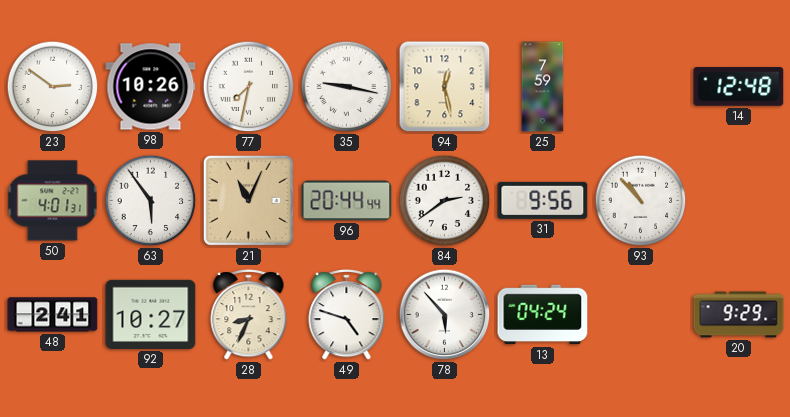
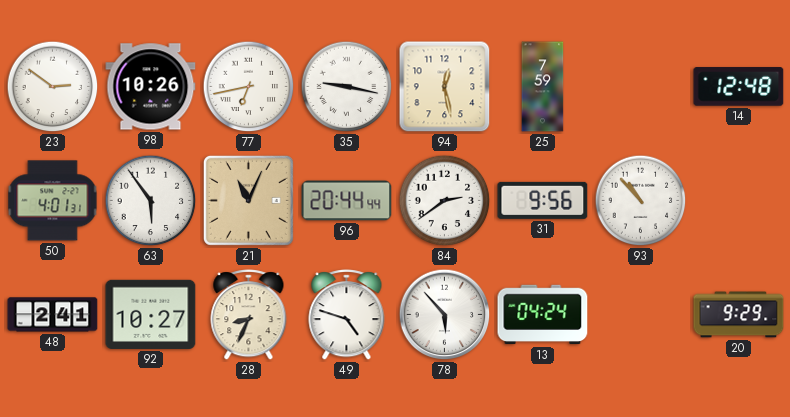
77: 7:32 -> 6:43
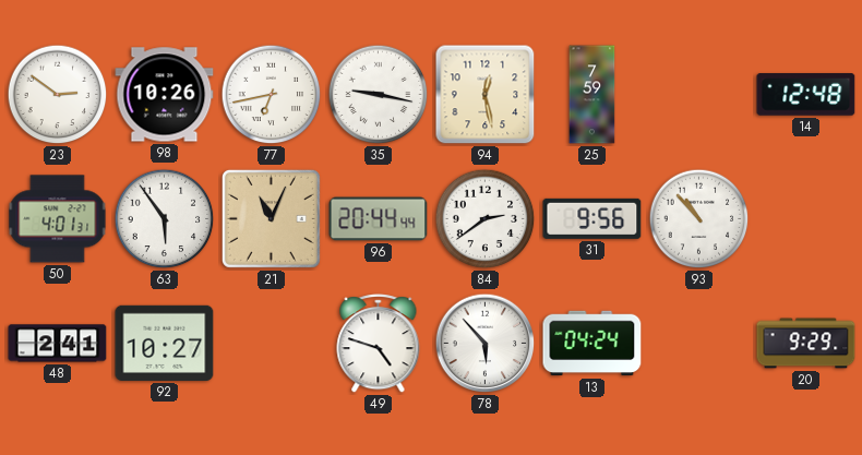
28: 8:34 -> none
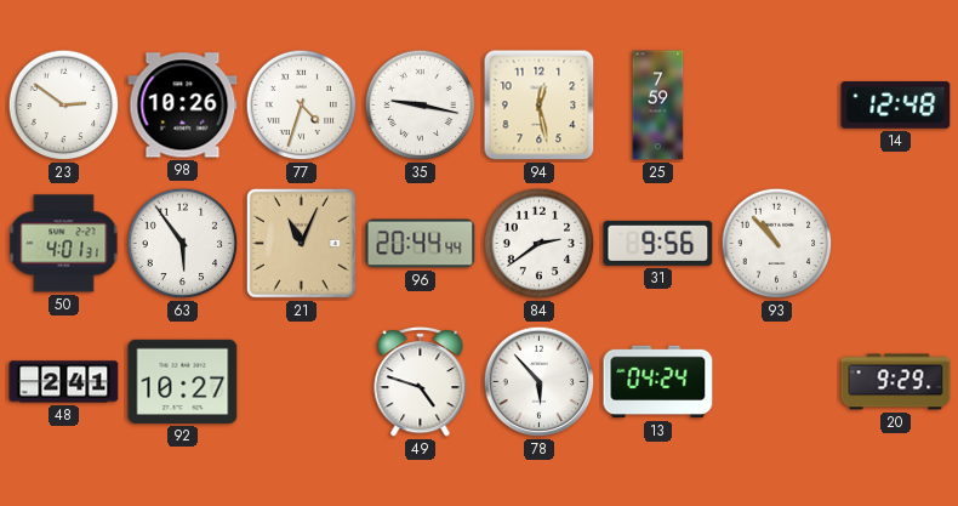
77: 6:43 -> 4:33
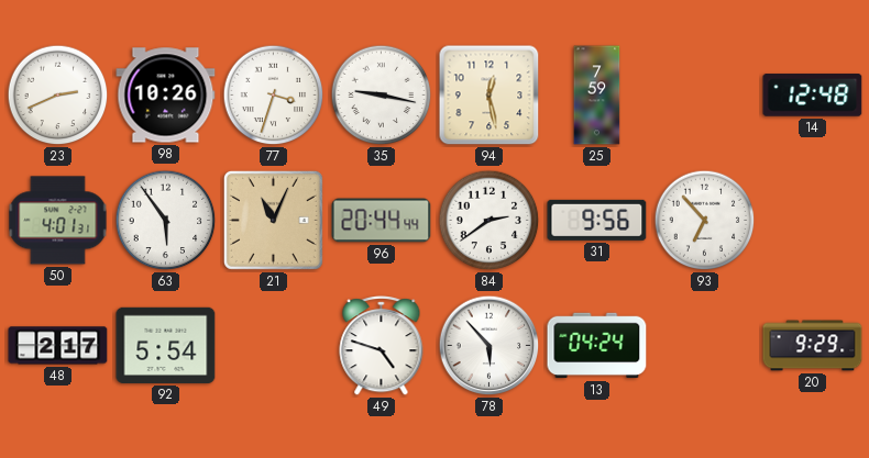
23: 2:51 -> 2:41
77: 4:33 -> 3:33
93: 10:53 -> 6:53
48: 2:41 -> 2:17
92: 10:27 -> 5:54
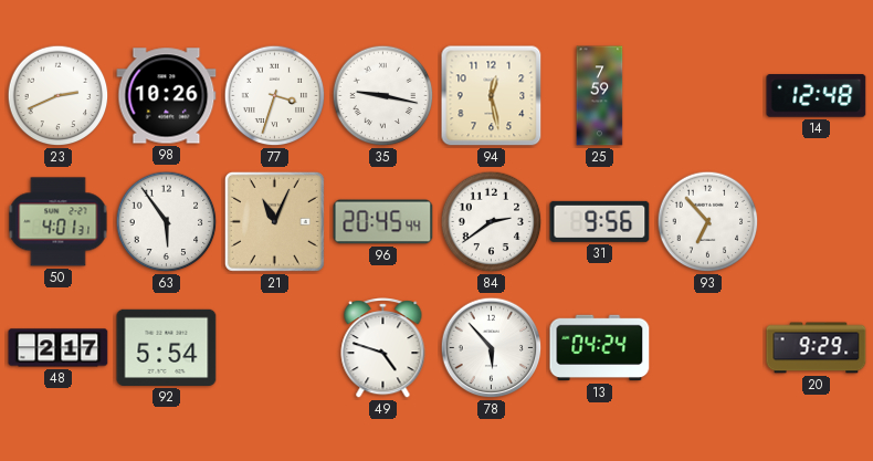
96: 20:44 -> 20:45
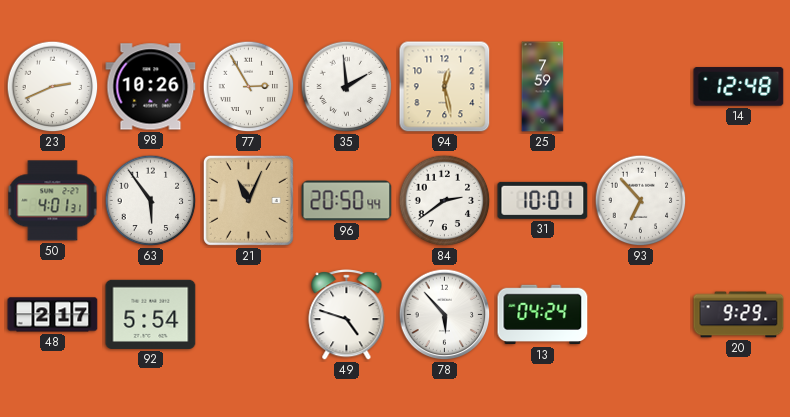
77: 3:33 -> 2:55
35: 9:17 -> 1:59
96: 20:45 -> 20:50
31: 9:56 -> 10:01
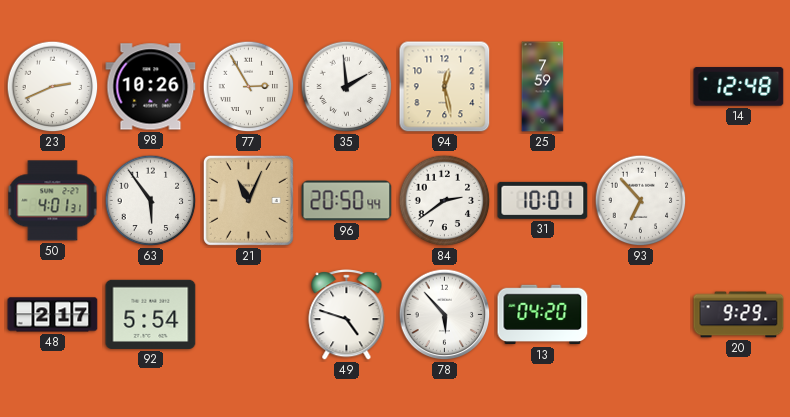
13: 04:24 -> 04:20
